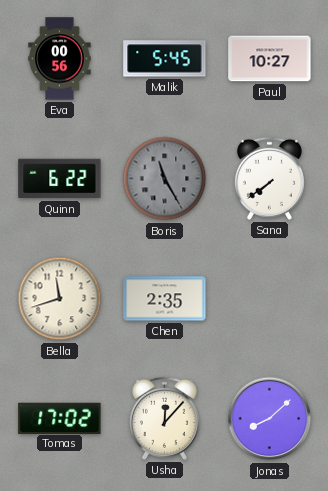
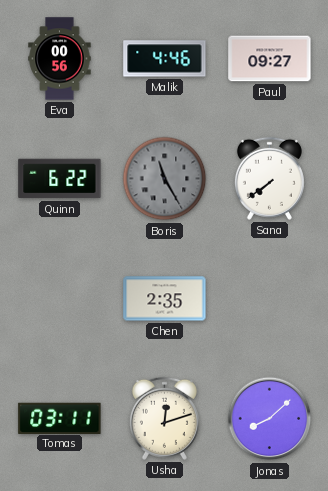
Malik: 5:45 -> 4:46
Paul: 10:27 -> 09:27
Bella: 11:42 -> none
Tomas: 17:02 -> 03:11
Usha: 12:07 -> 12:12
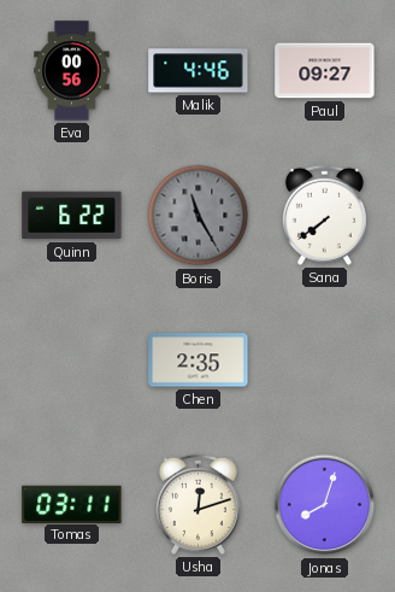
Jonas: 8:08 -> 8:03
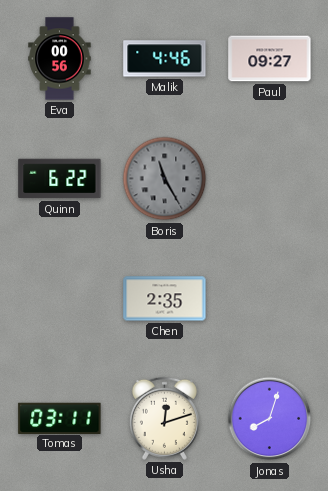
Sana: 7:39 -> none
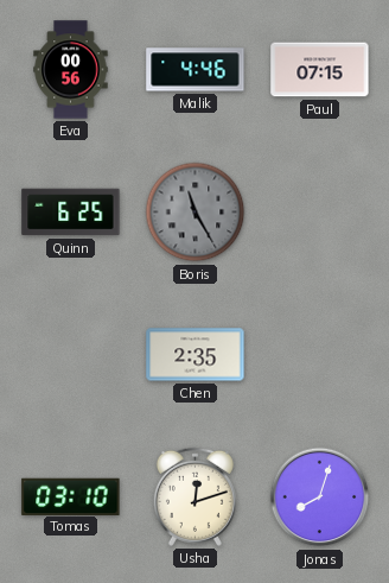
Paul: 09:27 -> 07:15
Quinn: 6:22 -> 6:25
Tomas: 03:11 -> 03:10
